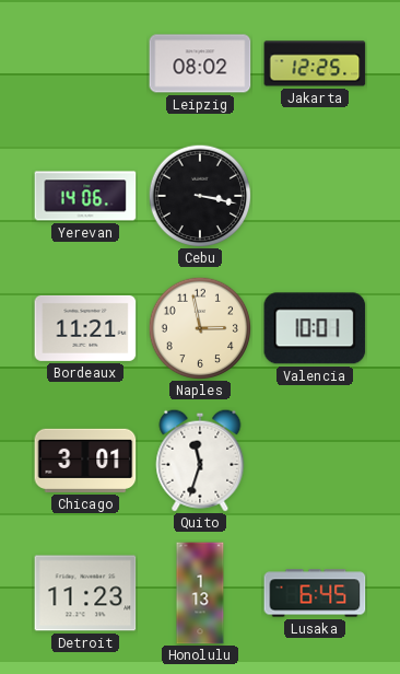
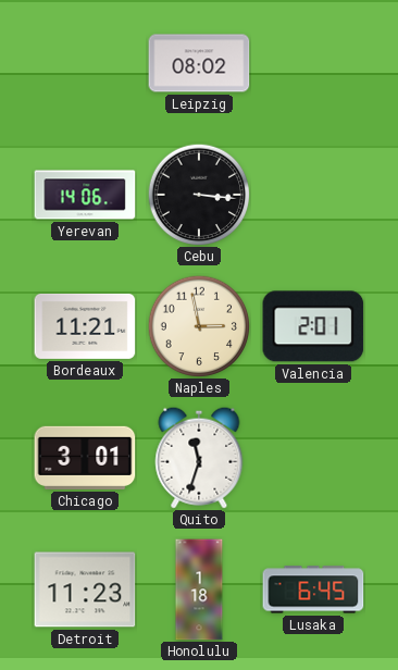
Jakarta: 12:25 -> none
Cebu: 3:17 -> 3:16
Valencia: 10:01 -> 2:01
Honolulu: 1:13 -> 1:18
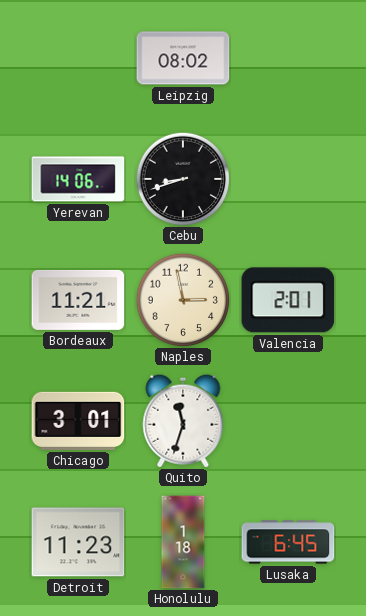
Cebu: 3:16 -> 8:42
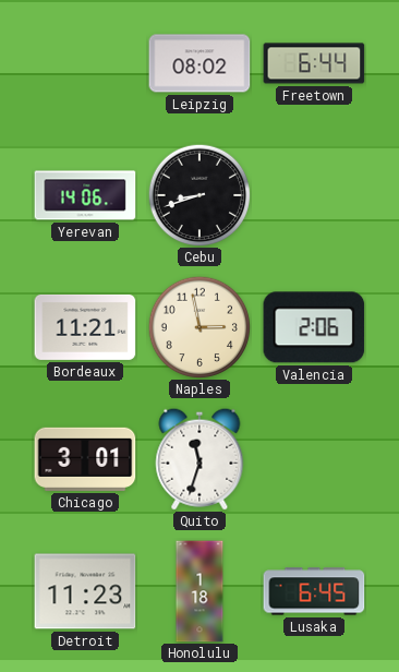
Freetown: none -> 6:44
Valencia: 2:01 -> 2:06
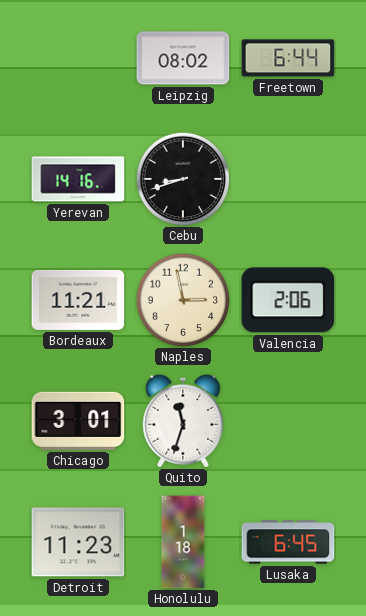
Yerevan: 14:06 -> 14:16
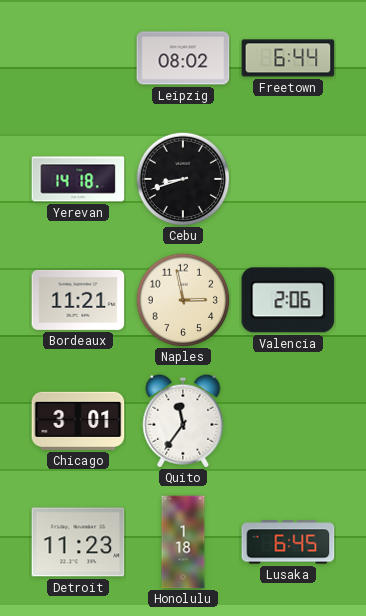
Yerevan: 14:16 -> 14:18
Quito: 11:33 -> 11:36
